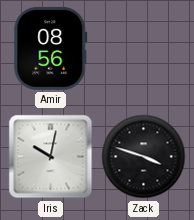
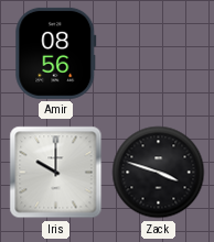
Iris: 10:02 -> 10:00
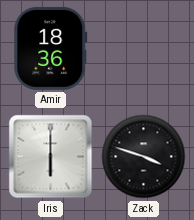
Amir: 08:56 -> 18:36
Iris: 10:00 -> 6:00
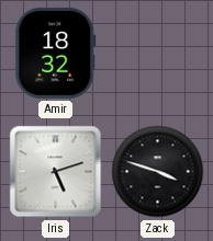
Amir: 18:36 -> 18:32
Iris: 6:00 -> 5:12
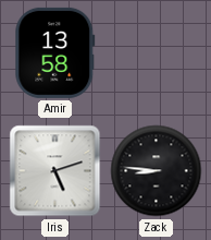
Amir: 18:32 -> 13:58
Zack: 3:48 -> 8:46
